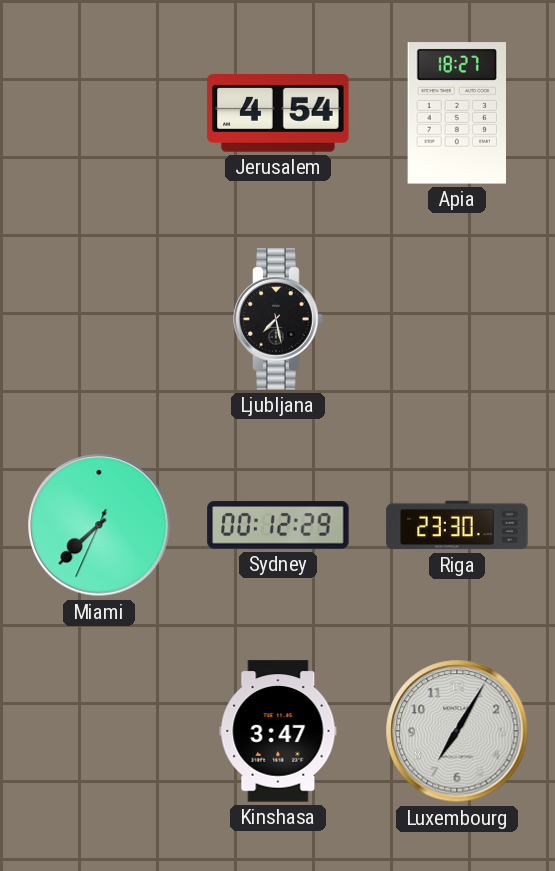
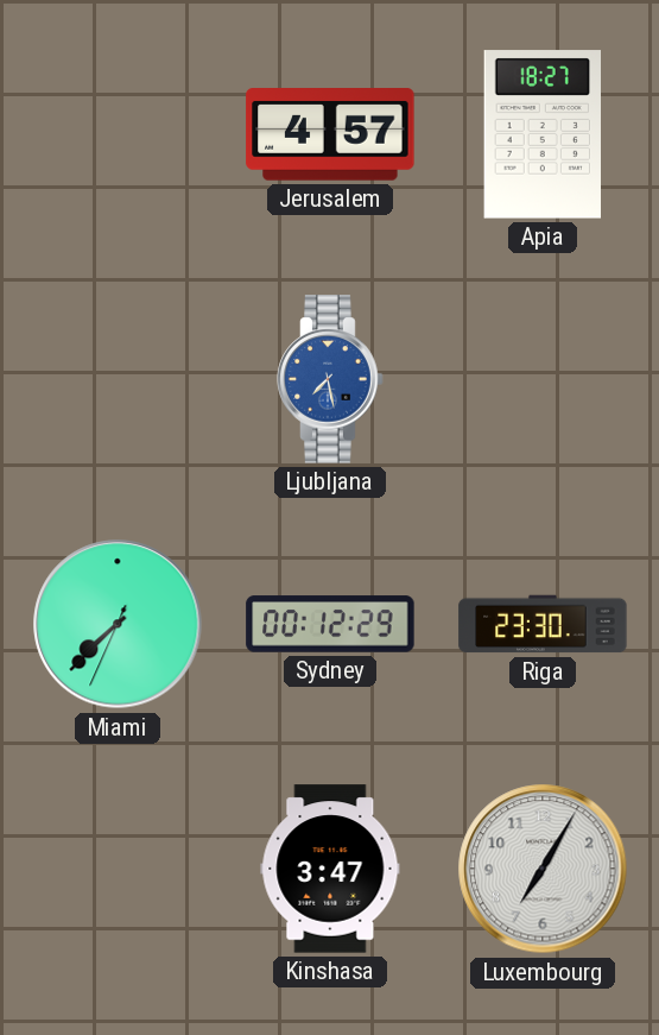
Jerusalem: 4:54 -> 4:57
Ljubljana dial: black -> blue
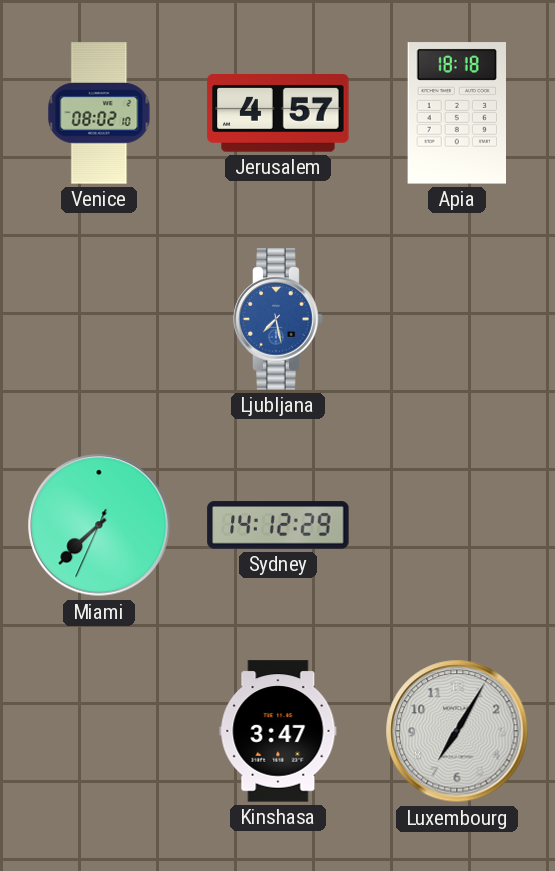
Venice: none -> 08:02
Apia: 18:27 -> 18:18
Sydney: 00:12 -> 14:12
Riga: 23:30 -> none
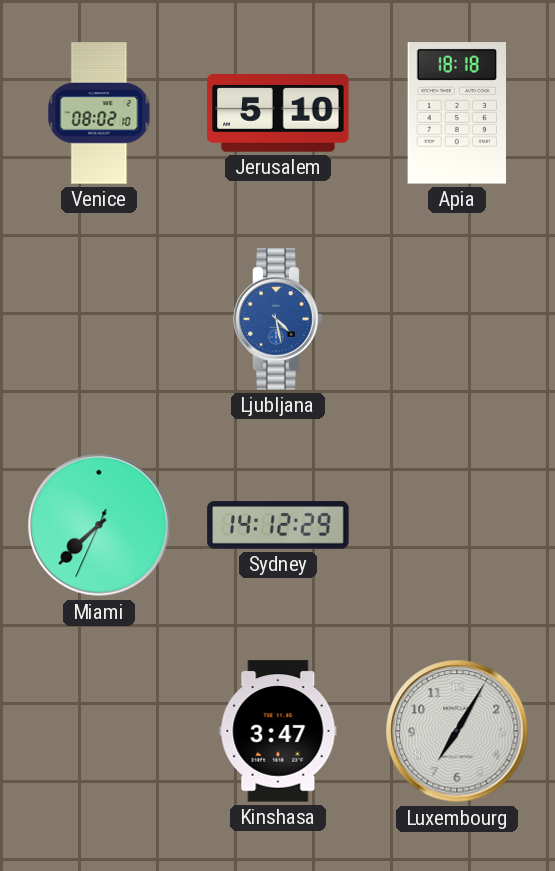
Jerusalem: 4:57 -> 5:10
Ljubljana: 7:28 -> 4:28
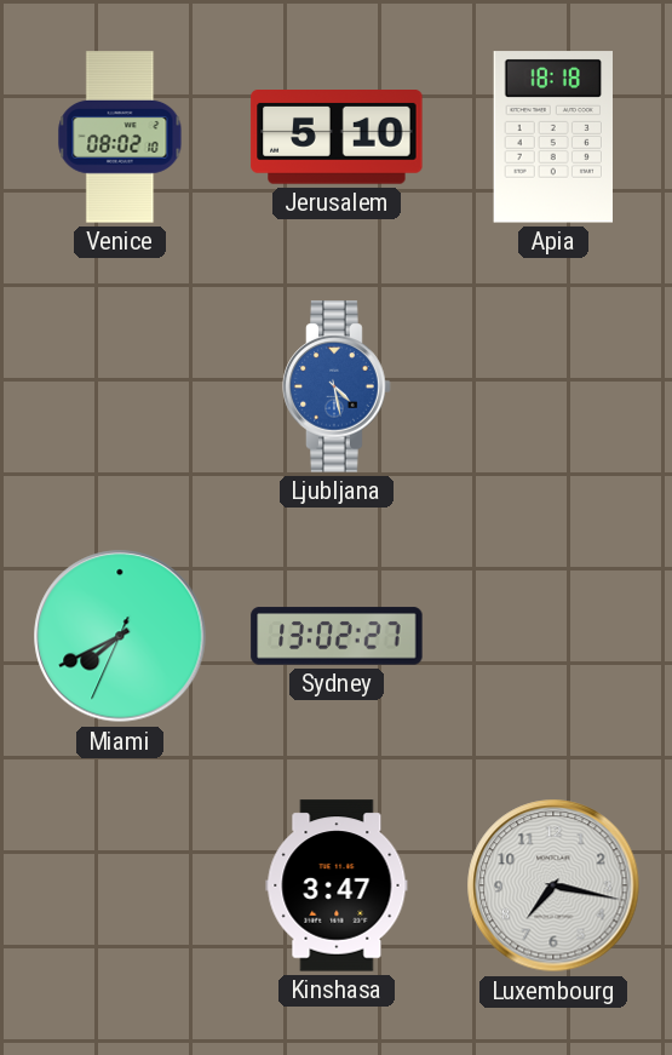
Miami: 7:37 -> 7:40
Sydney: 14:12 -> 13:02
Luxembourg: 7:05 -> 7:17
